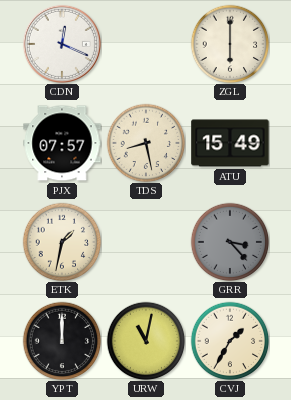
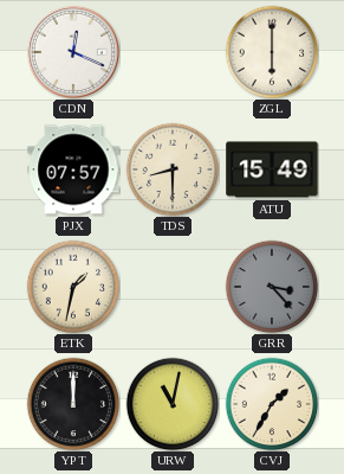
TDS: 8:28 -> 8:30
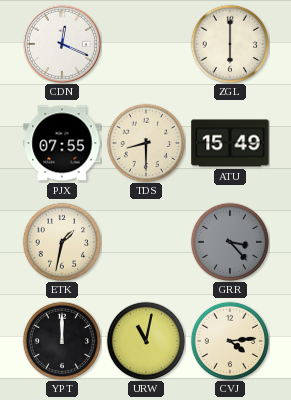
PJX: 07:57 -> 07:55
CVJ: 1:35 -> 4:14
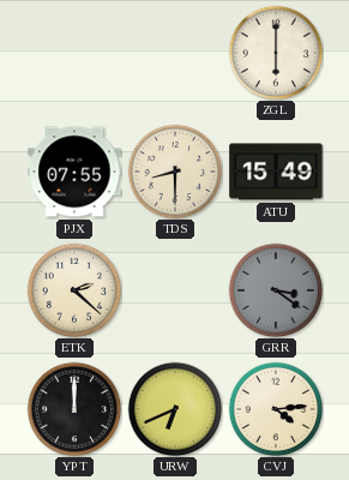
CDN: 12:19 -> none
ETK: 1:32 -> 2:22
GRR: 3:23 -> 3:21
URW: 11:02 -> 6:41
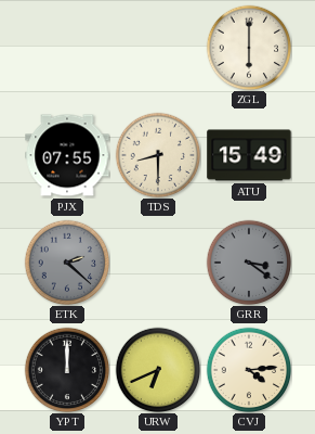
ETK dial: cream -> grey
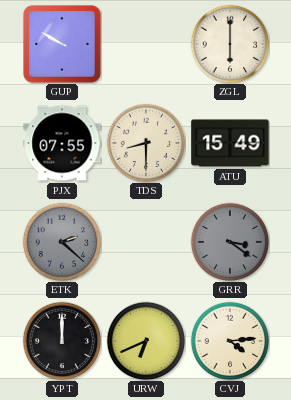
GUP: none -> 9:50
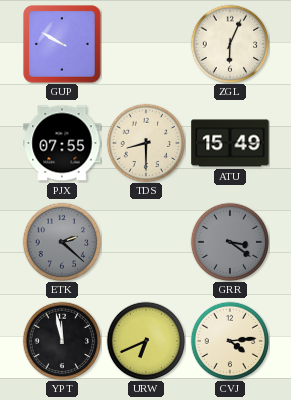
ZGL: 6:00 -> 6:04
YPT: 12:00 -> 11:58
